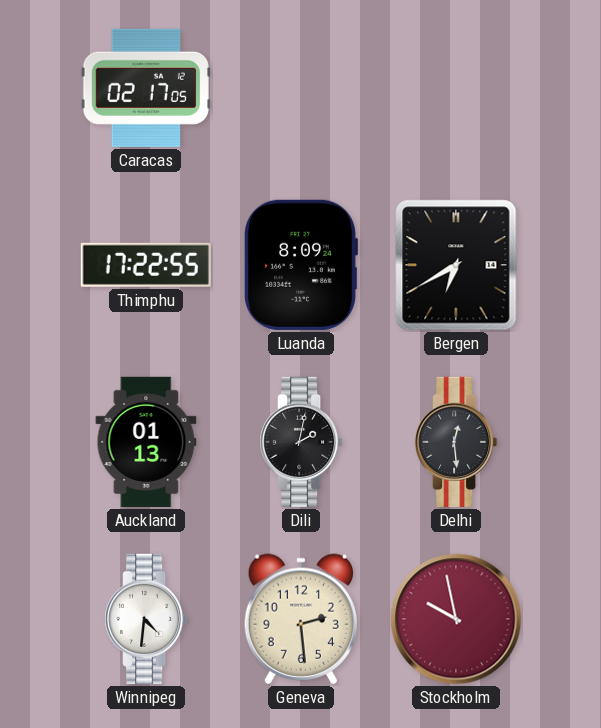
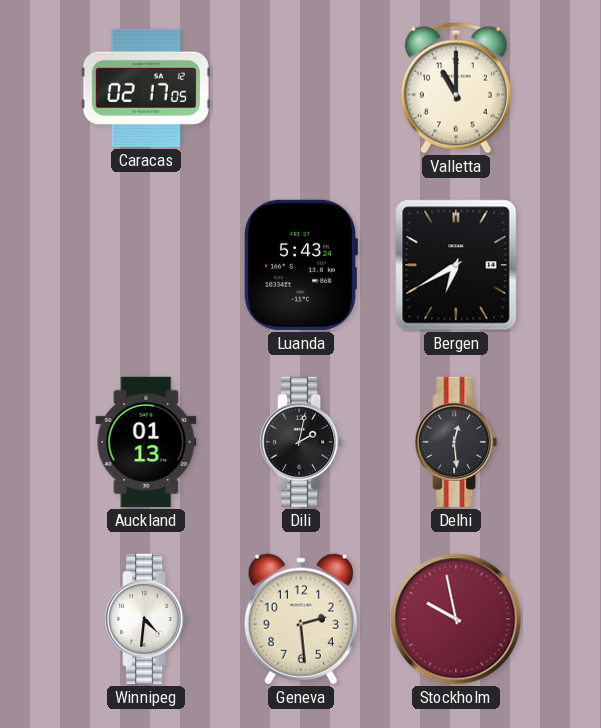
Valletta: none -> 11:00
Thimphu: 17:22 -> none
Luanda: 8:09 -> 5:43
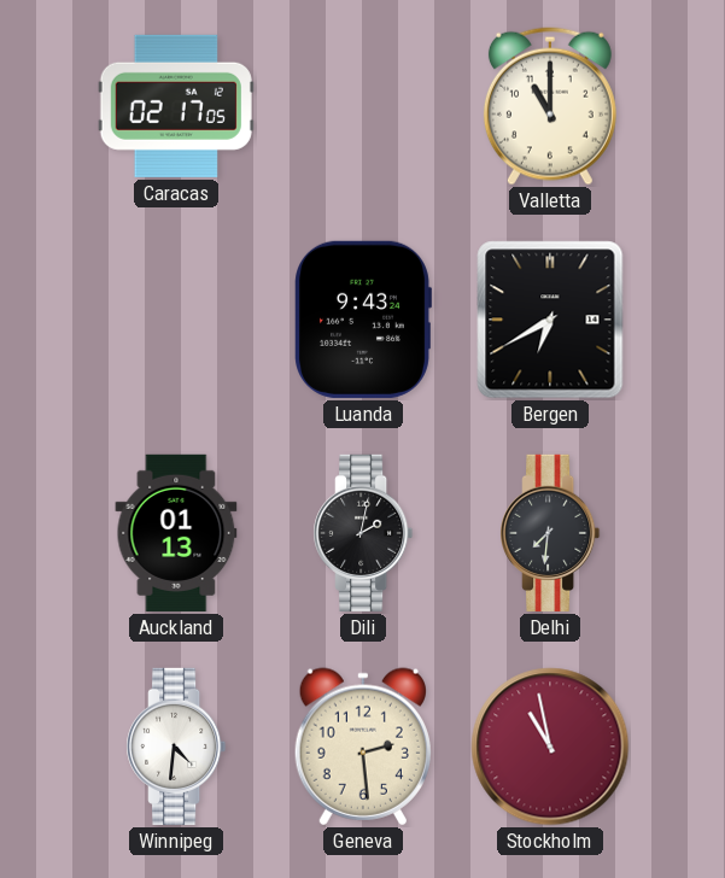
Luanda: 5:43 -> 9:43
Delhi: 12:29 -> 7:31
Stockholm: 9:58 -> 10:58
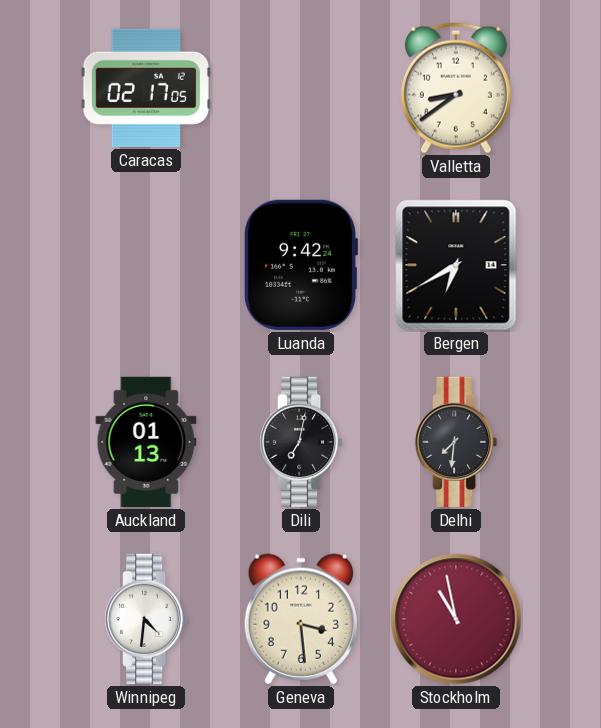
Valletta: 11:00 -> 8:39
Luanda: 9:43 -> 9:42
Dili: 2:02 -> 7:02
Geneva: 2:29 -> 3:29
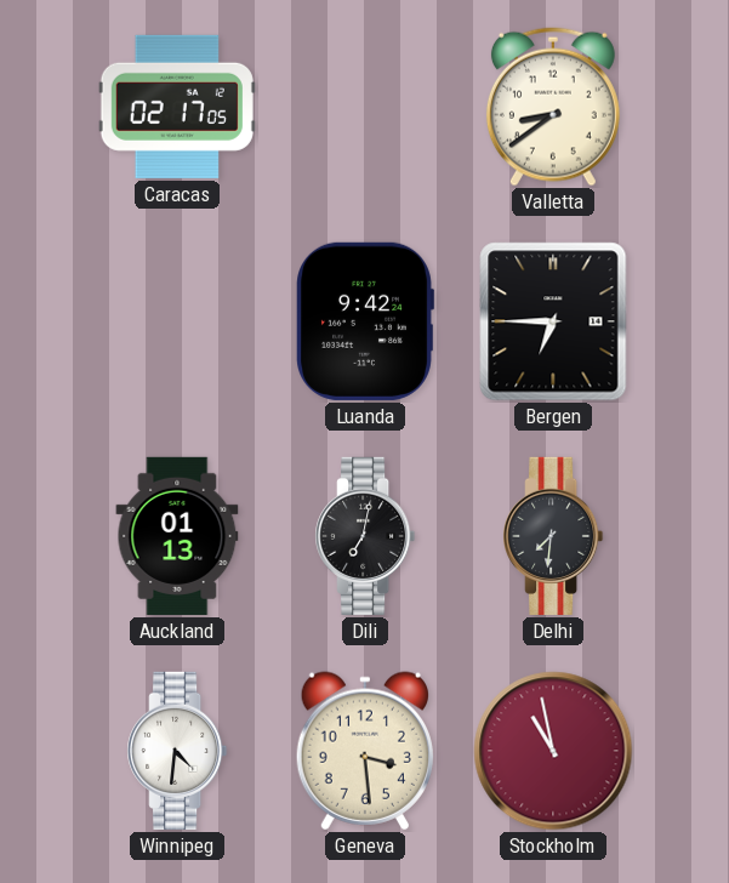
Bergen: 6:40 -> 6:45
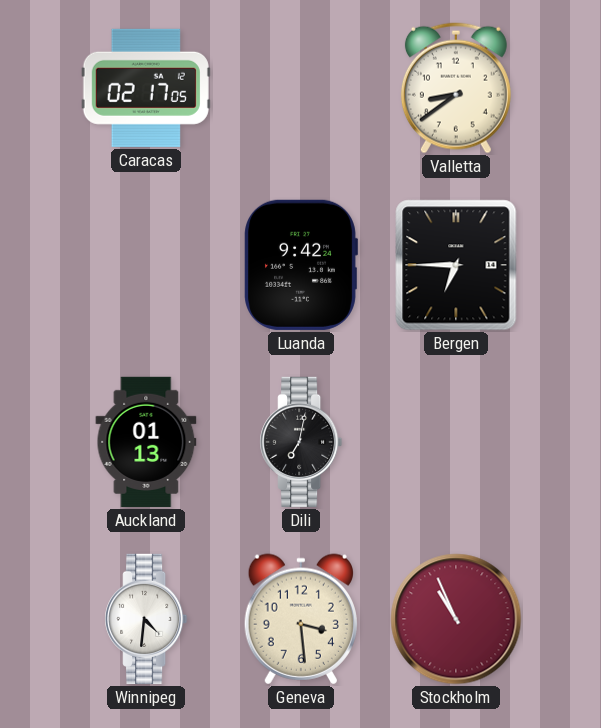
Delhi: 7:31 -> none
Stockholm: 10:58 -> 10:56
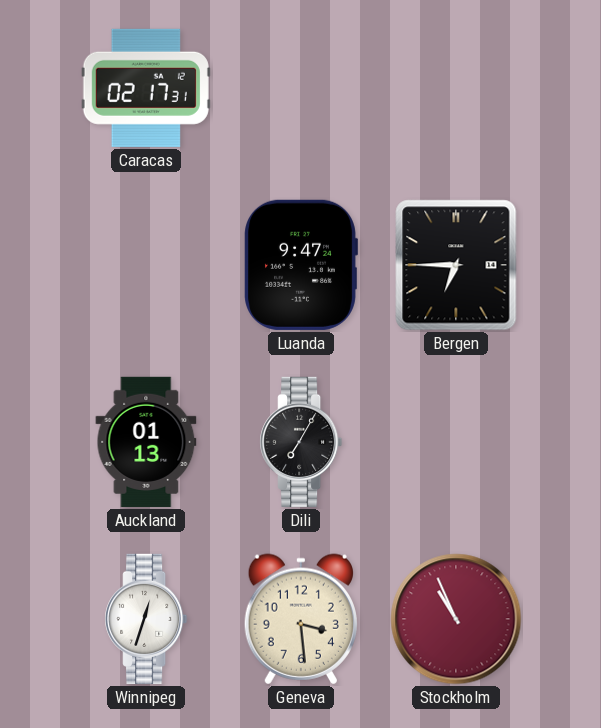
Caracas: 02:17:05 -> 02:17:31
Valletta: 8:39 -> none
Luanda: 9:42 -> 9:47
Dili: 7:02 -> 7:05
Winnipeg: 4:31 -> 12:33
